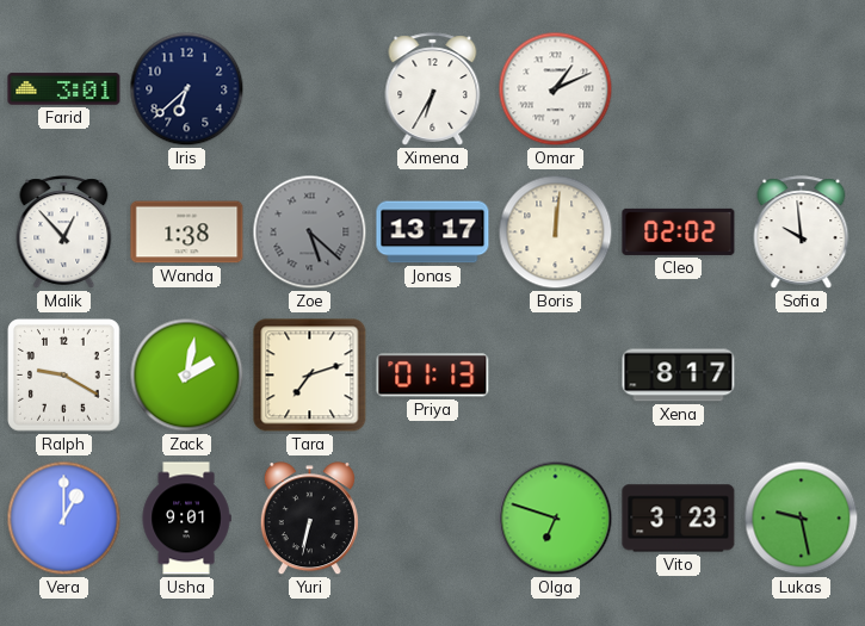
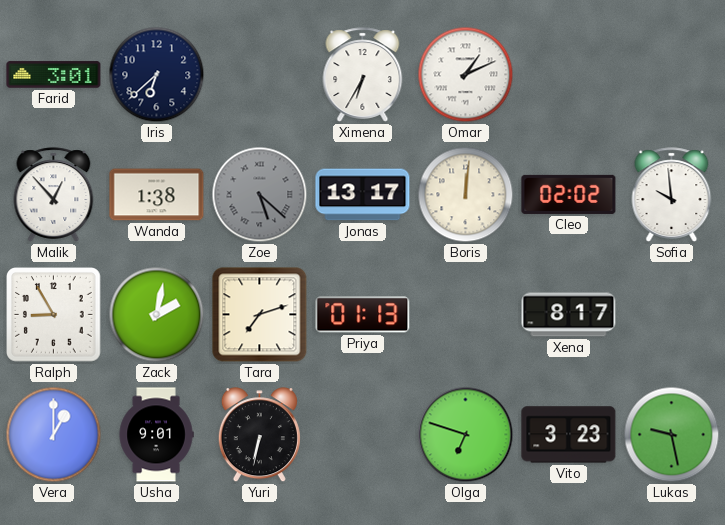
Ralph: 9:20 -> 8:55
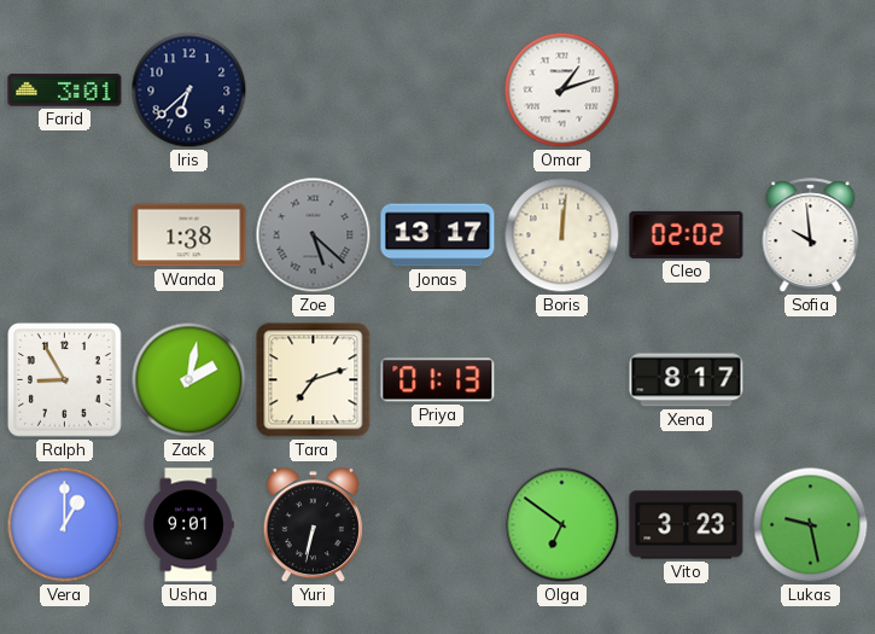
Ximena: 6:35 -> none
Omar: 1:11 -> 1:12
Malik: 12:53 -> none
Olga: 6:48 -> 6:51
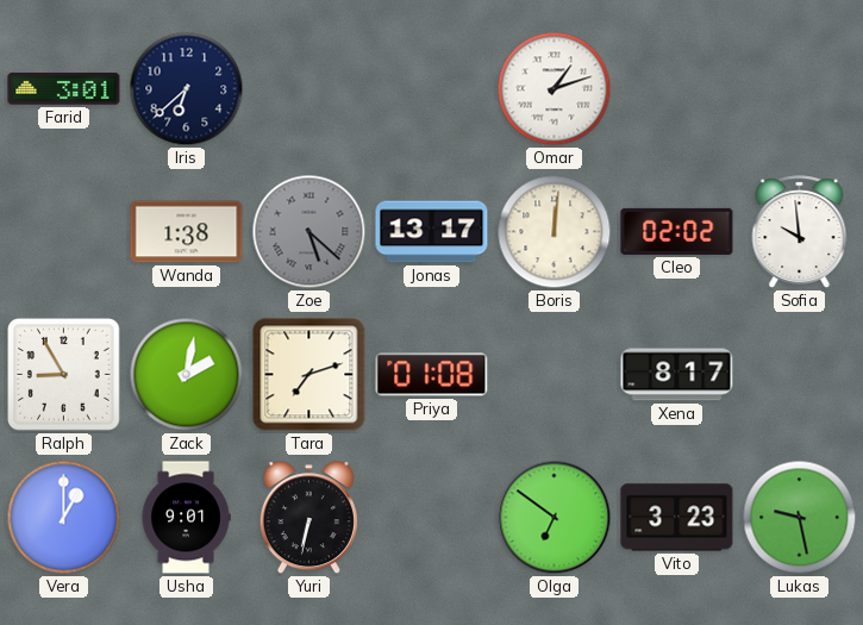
Priya: 01:13 -> 01:08
